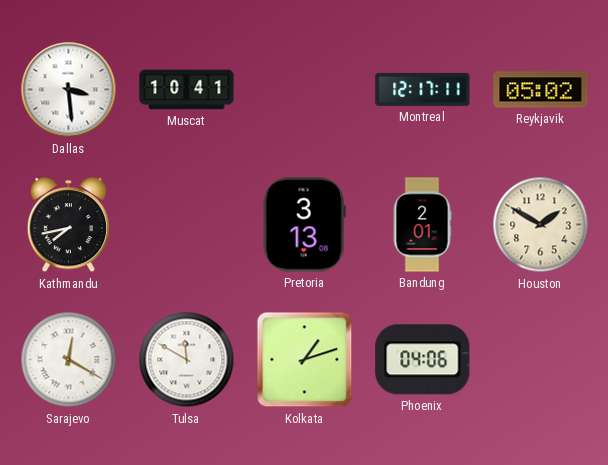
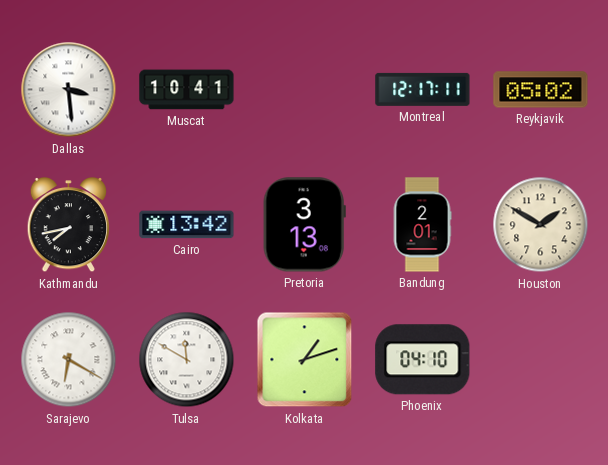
Cairo: none -> 13:42
Sarajevo: 12:20 -> 6:20
Phoenix: 04:06 -> 04:10
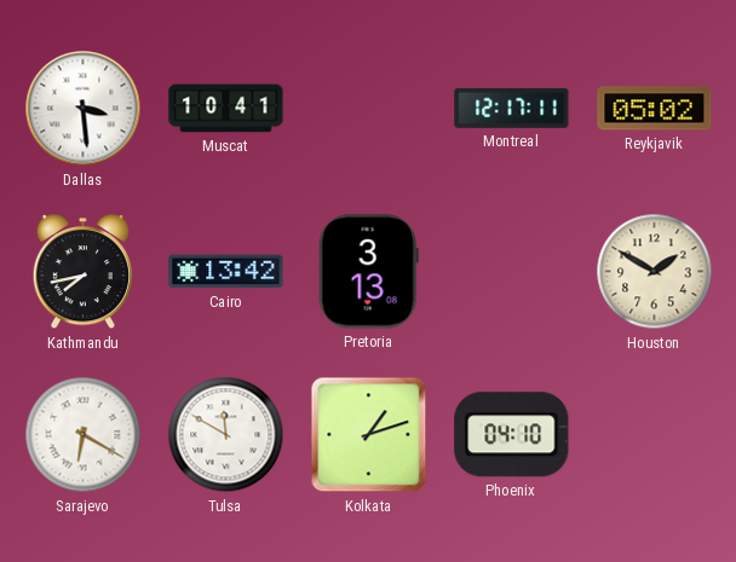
Bandung: 2:01 -> none
